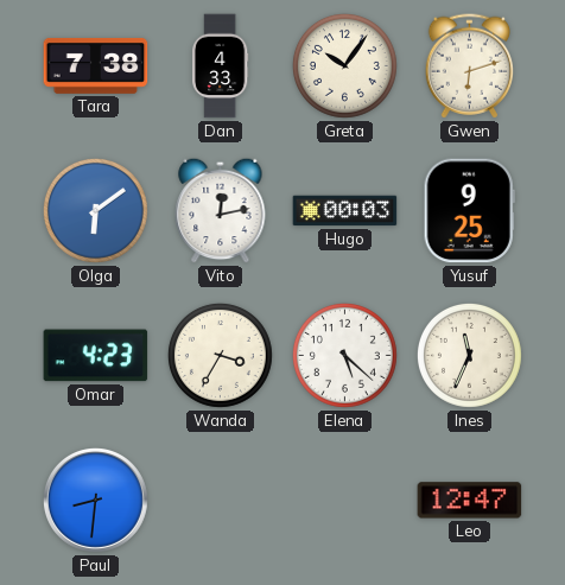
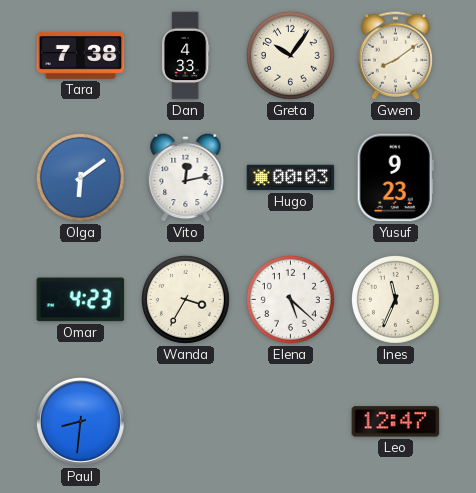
Gwen: 6:12 -> 8:09
Yusuf: 9:25 -> 9:23
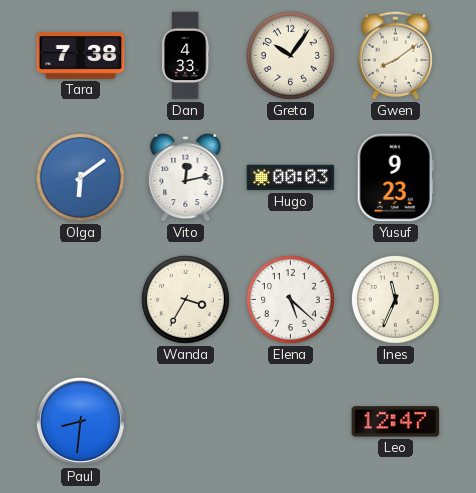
Omar: 4:23 -> none
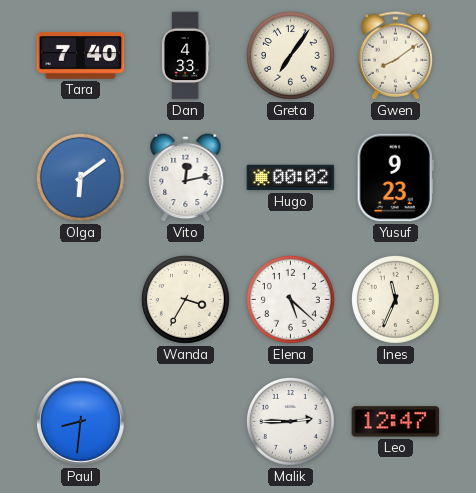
Tara: 7:38 -> 7:40
Greta: 10:06 -> 7:06
Hugo: 00:03 -> 00:02
Malik: none -> 2:45
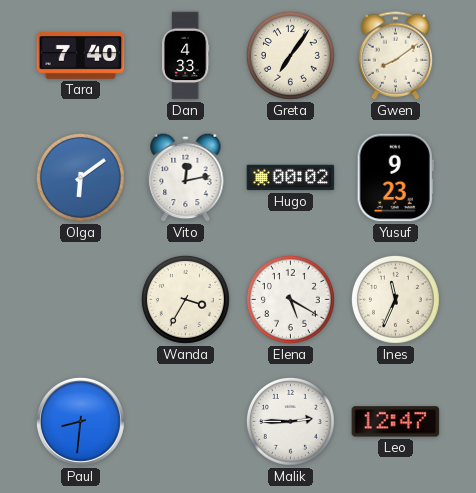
Elena: 5:22 -> 5:20
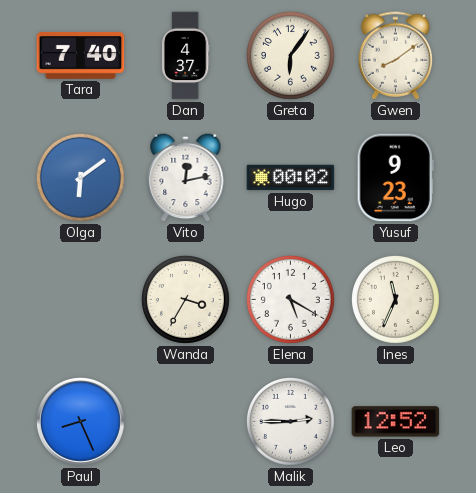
Dan: 4:33 -> 4:37
Greta: 7:06 -> 6:06
Paul: 8:31 -> 8:26
Leo: 12:47 -> 12:52
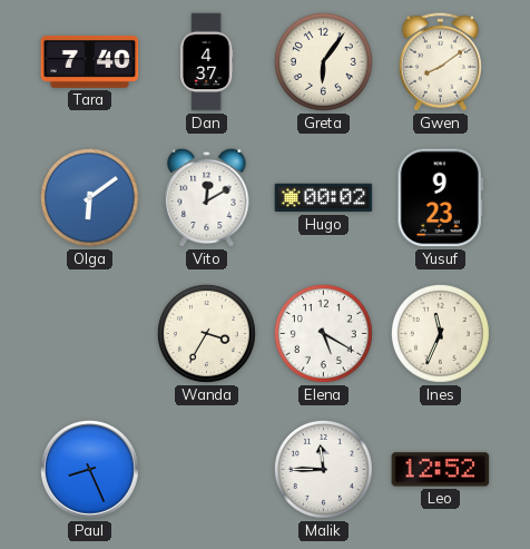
Vito: 12:13 -> 12:10
Malik: 2:45 -> 11:45
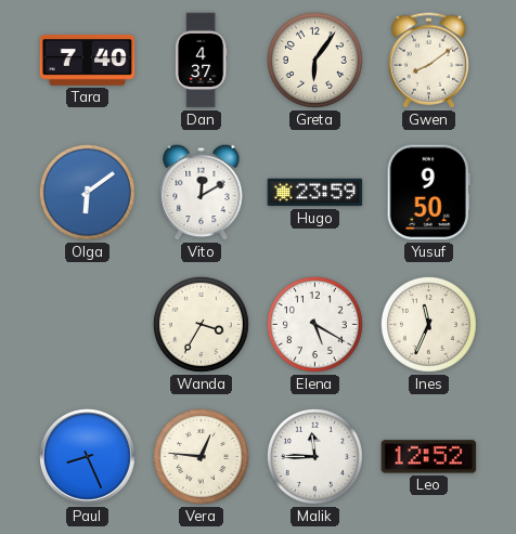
Hugo: 00:02 -> 23:59
Yusuf: 9:23 -> 9:50
Vera: none -> 12:46
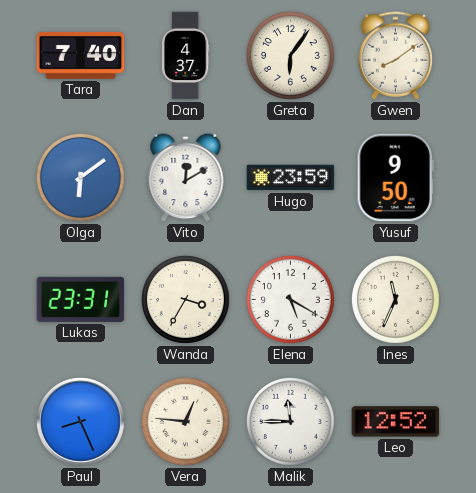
Lukas: none -> 23:31
